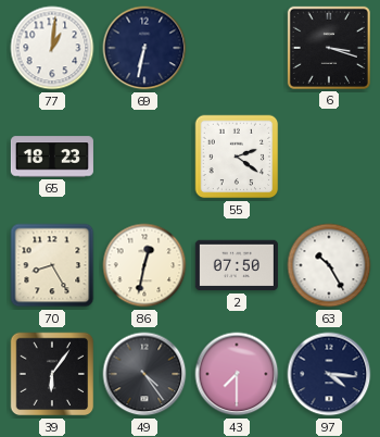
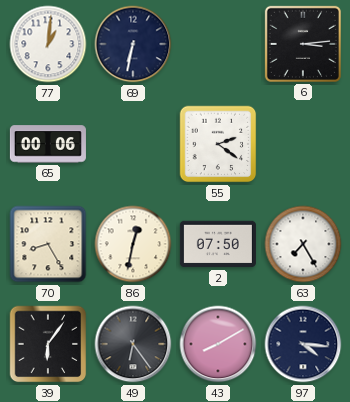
6: 3:18 -> 3:14
65: 18:23 -> 00:06
63: 10:25 -> 7:25
49: 4:24 -> 6:24
43: 7:30 -> 8:10
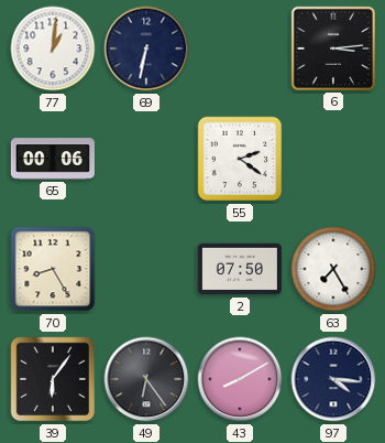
86: 12:32 -> none
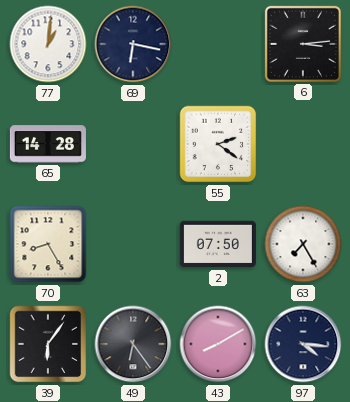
69: 6:32 -> 6:17
65: 00:06 -> 14:28
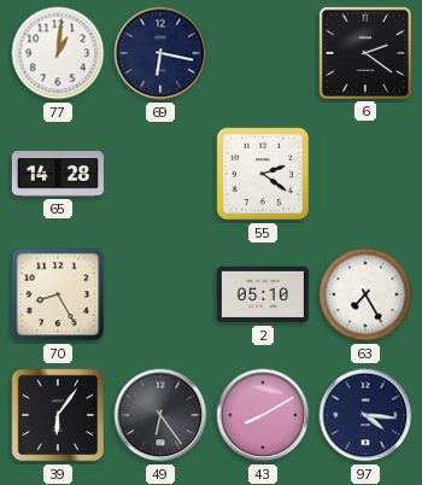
6: 3:14 -> 2:21
2: 07:50 -> 05:10
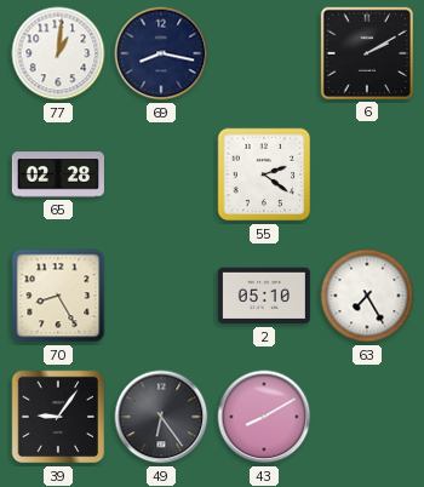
69: 6:17 -> 8:17
6: 2:21 -> 2:10
65: 14:28 -> 02:28
39: 6:06 -> 9:06
97: 4:16 -> none
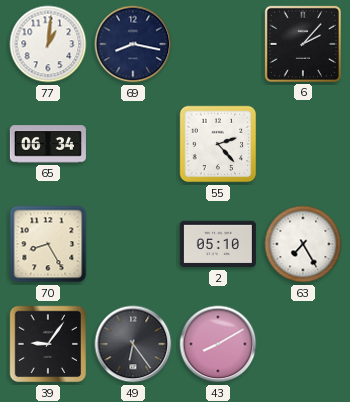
6: 2:10 -> 2:07
65: 02:28 -> 06:34
55: 2:21 -> 2:23
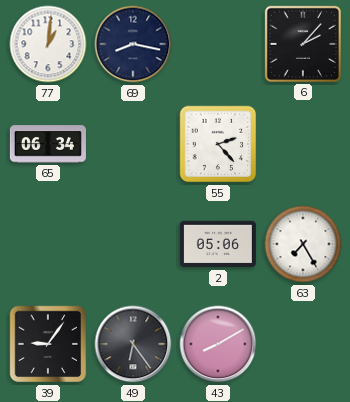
70: 8:25 -> none
2: 05:10 -> 05:06
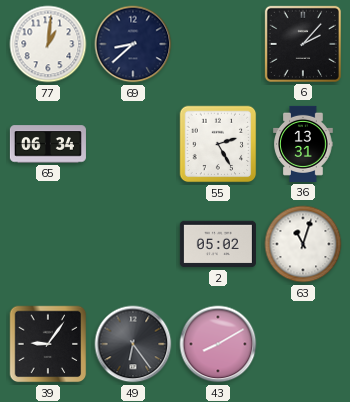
69: 8:17 -> 8:38
55: 2:23 -> 2:25
36: none -> 13:31
2: 05:06 -> 05:02
63: 7:25 -> 11:03
